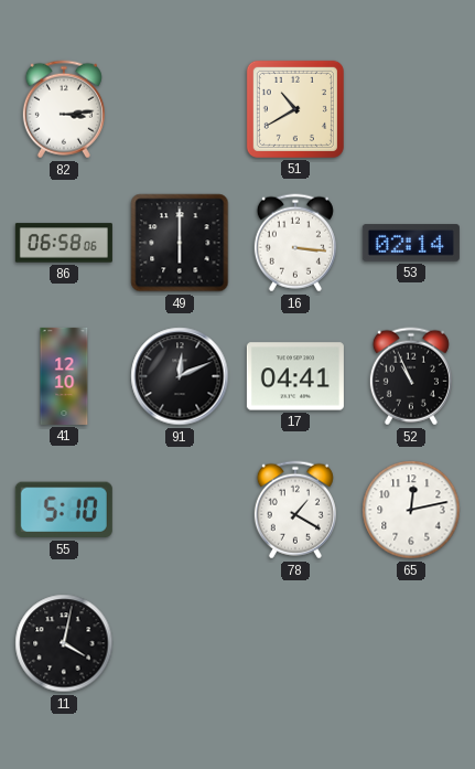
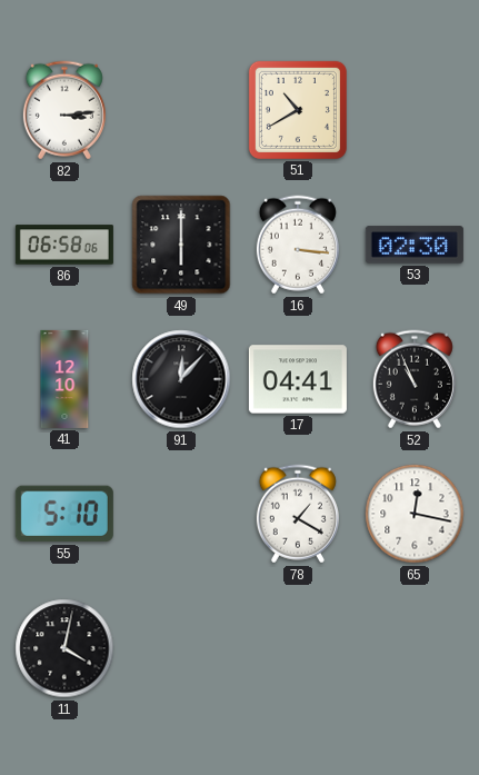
53: 02:14 -> 02:30
91: 12:11 -> 12:07
65: 12:13 -> 12:17
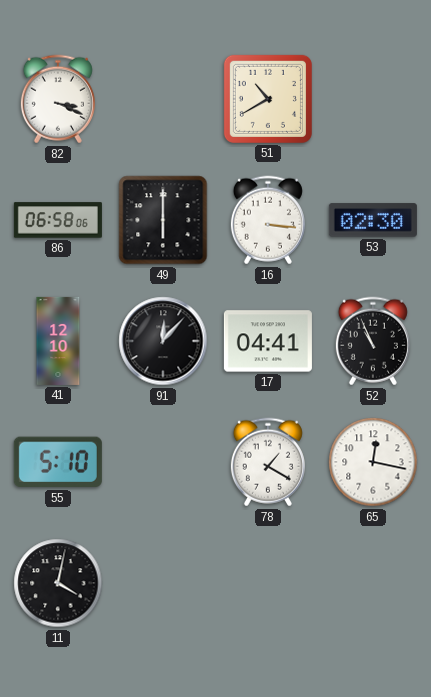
82: 3:14 -> 3:19
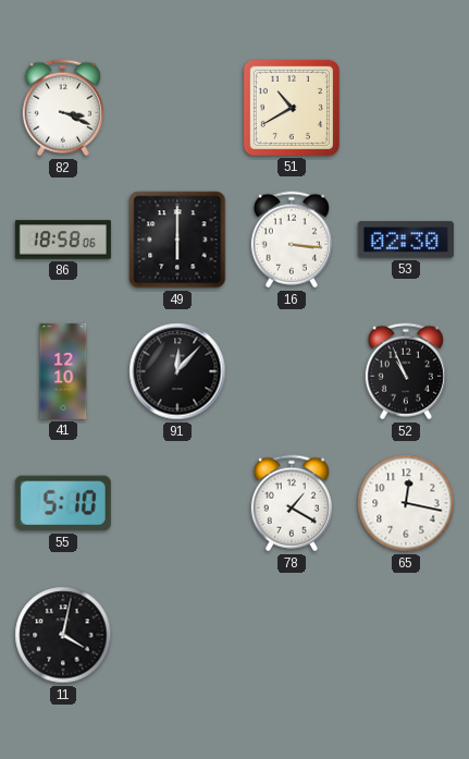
86: 06:58 -> 18:58
17: 04:41 -> none
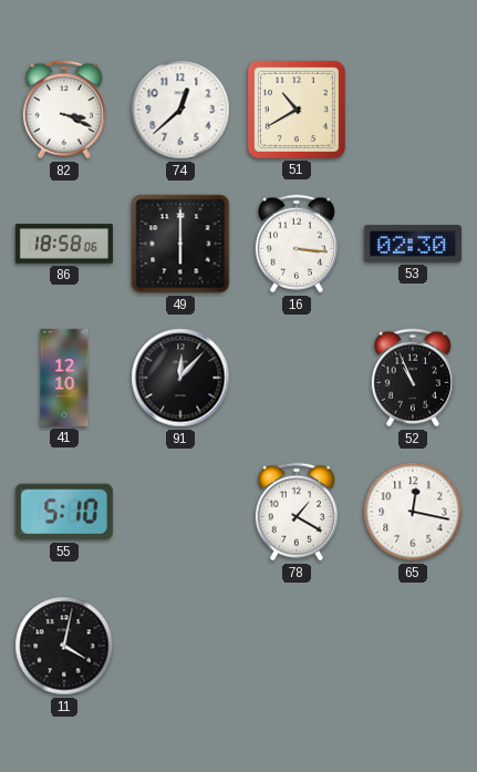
74: none -> 12:38
